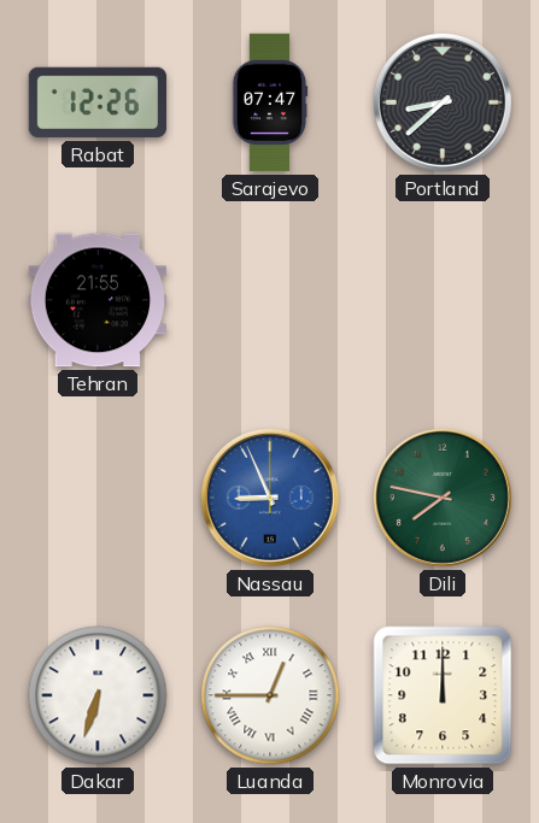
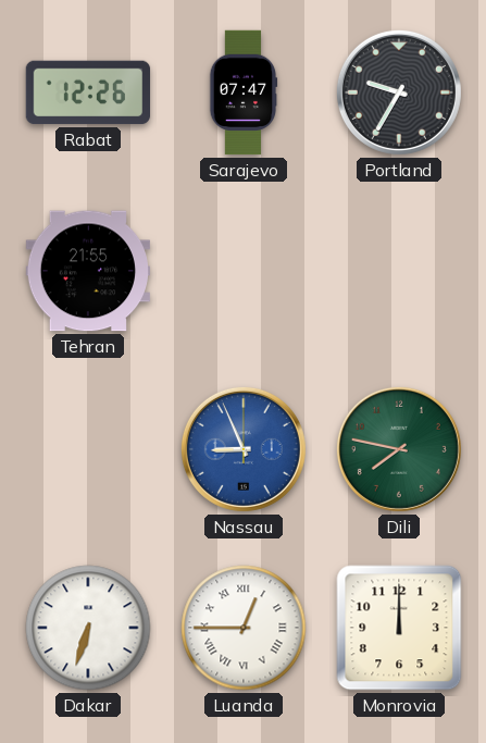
Portland: 8:38 -> 9:35
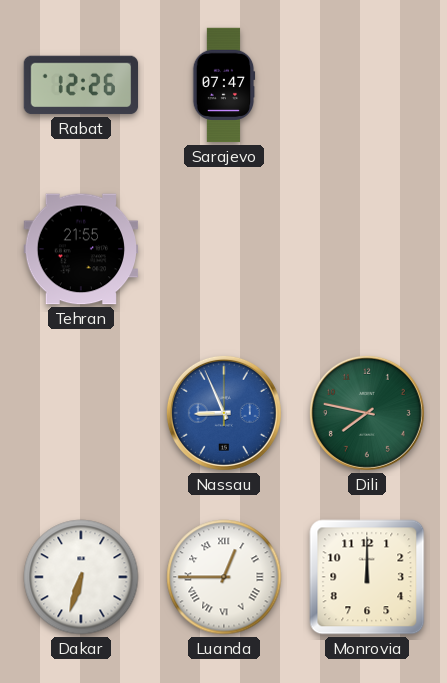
Portland: 9:35 -> none
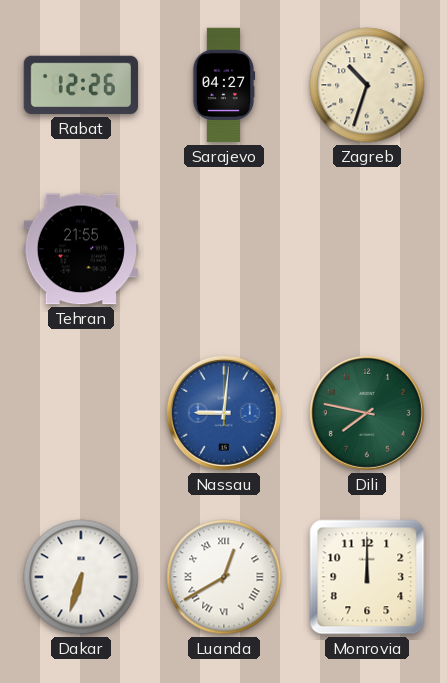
Sarajevo: 07:47 -> 04:27
Zagreb: none -> 10:33
Nassau: 8:56 -> 9:01
Luanda: 12:45 -> 12:40
